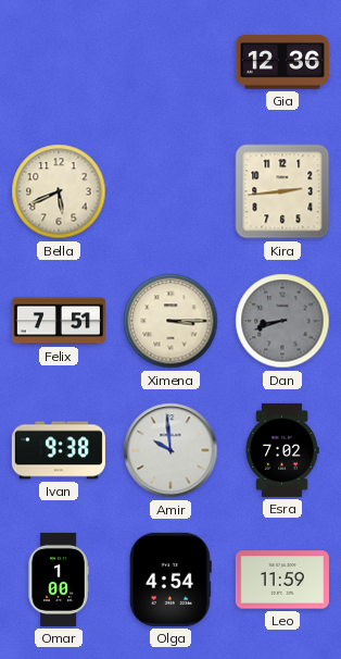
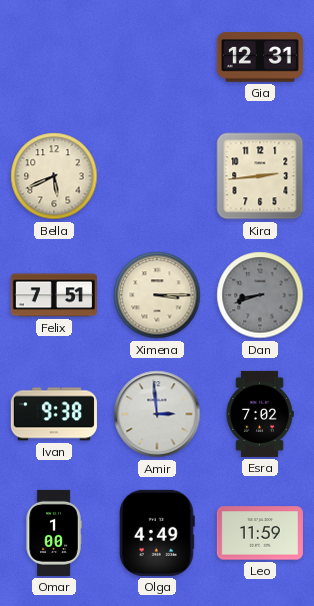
Gia: 12:36 -> 12:31
Amir: 9:59 -> 2:59
Olga: 4:54 -> 4:49
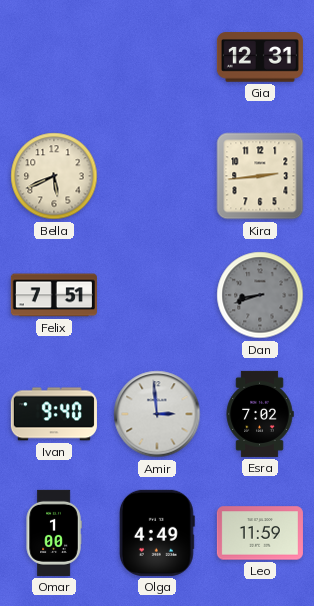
Ximena: 3:15 -> none
Ivan: 9:38 -> 9:40
